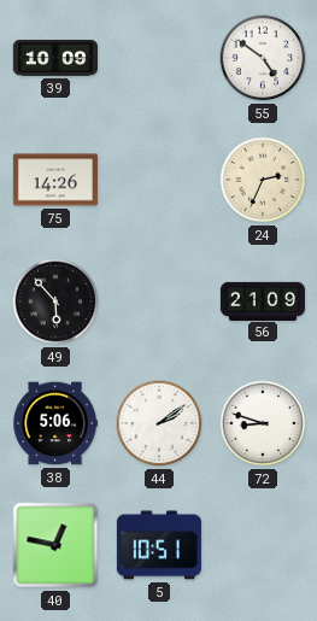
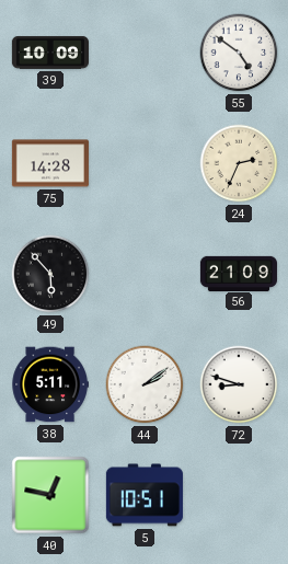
75: 14:26 -> 14:28
38: 5:06 -> 5:11
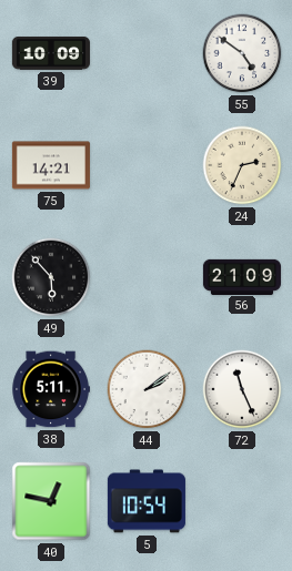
75: 14:28 -> 14:21
72: 8:48 -> 11:26
5: 10:51 -> 10:54
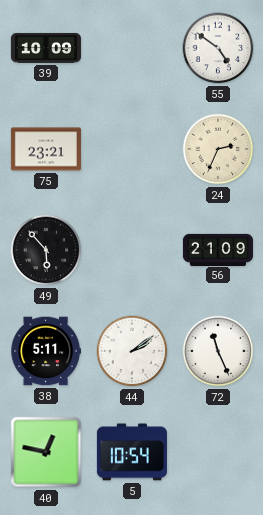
75: 14:21 -> 23:21
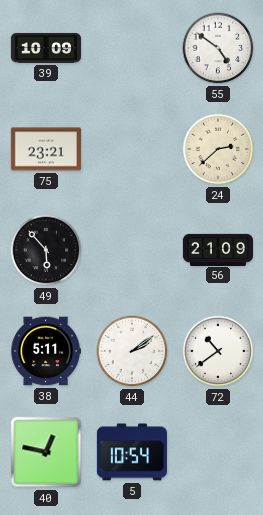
24: 2:34 -> 2:38
72: 11:26 -> 10:39
